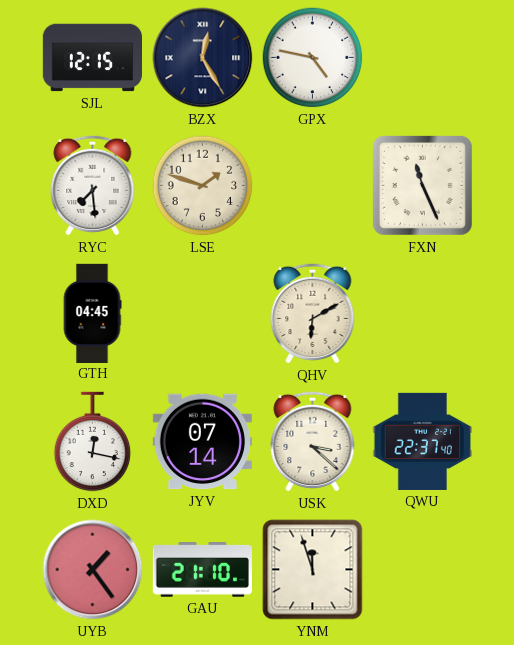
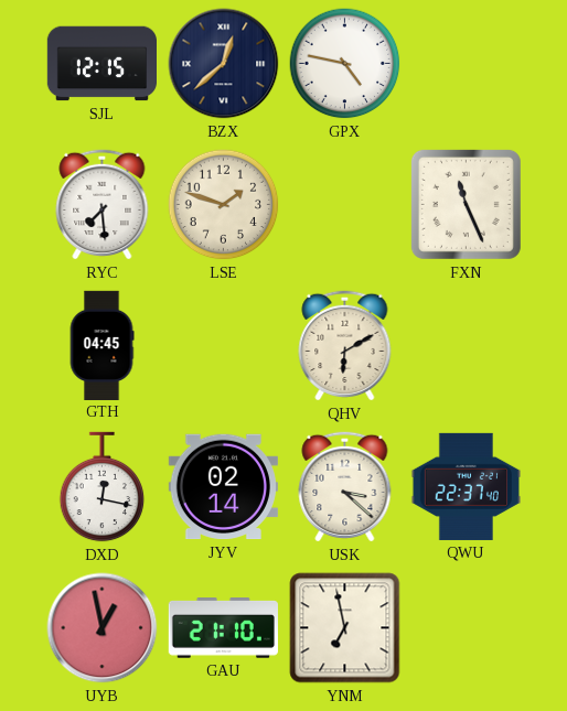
BZX: 12:25 -> 12:38
JYV: 07:14 -> 02:14
UYB: 1:24 -> 12:58
YNM: 11:57 -> 6:58
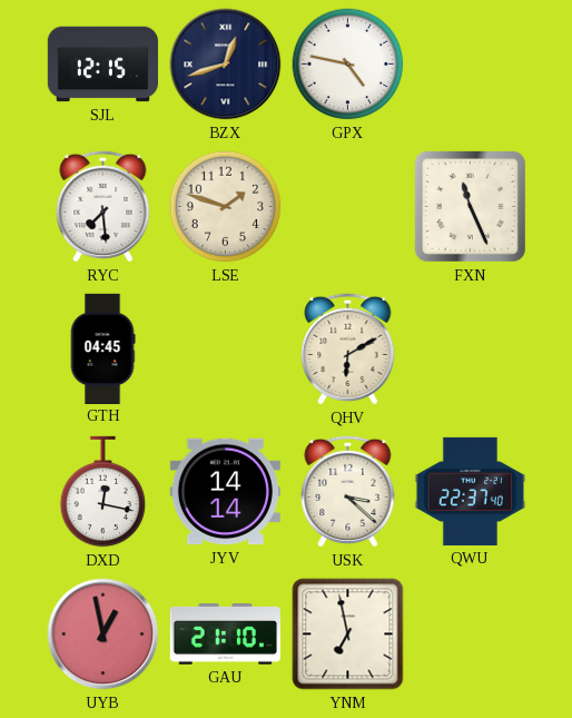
BZX: 12:38 -> 12:42
JYV: 02:14 -> 14:14
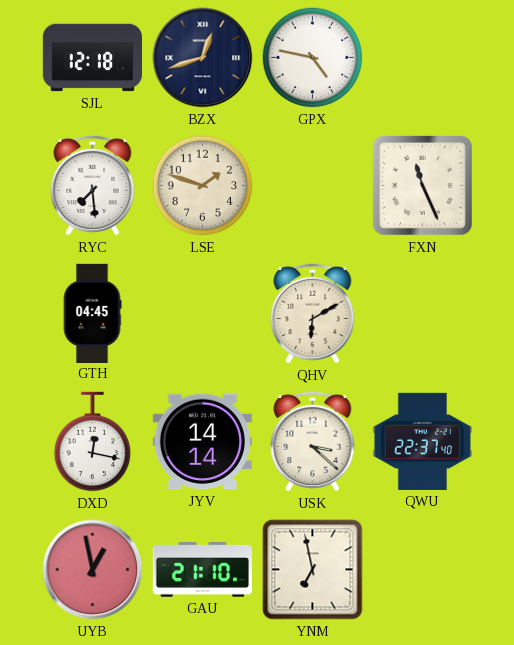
SJL: 12:15 -> 12:18
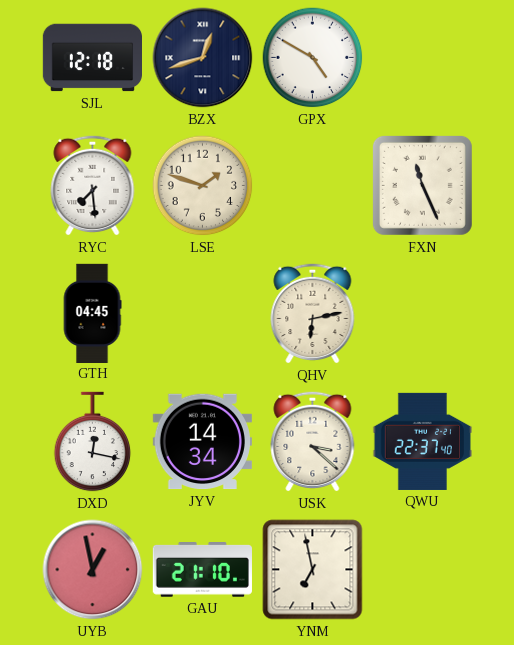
GPX: 4:47 -> 4:50
QHV: 6:10 -> 6:13
JYV: 14:14 -> 14:34
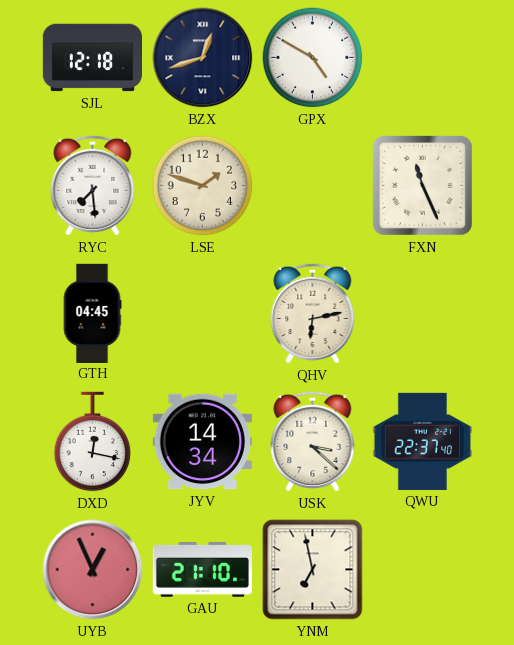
UYB: 12:58 -> 12:56
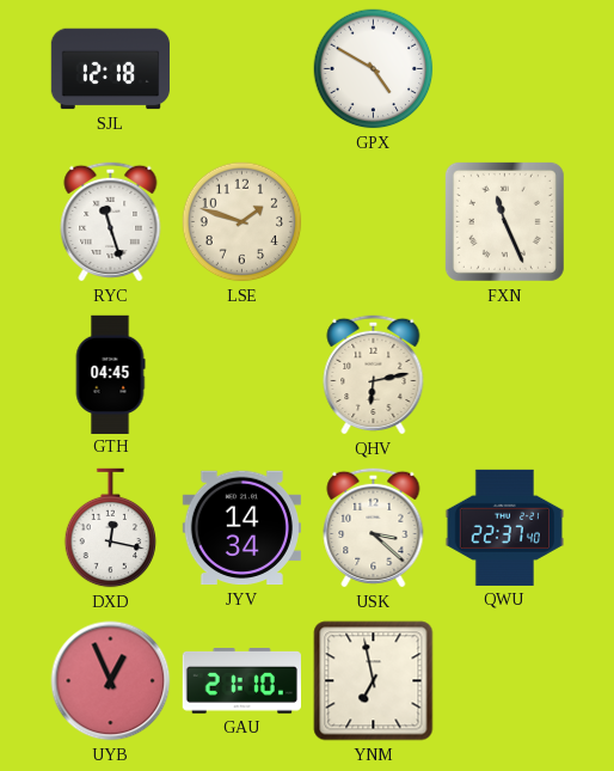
BZX: 12:42 -> none
RYC: 7:29 -> 11:27
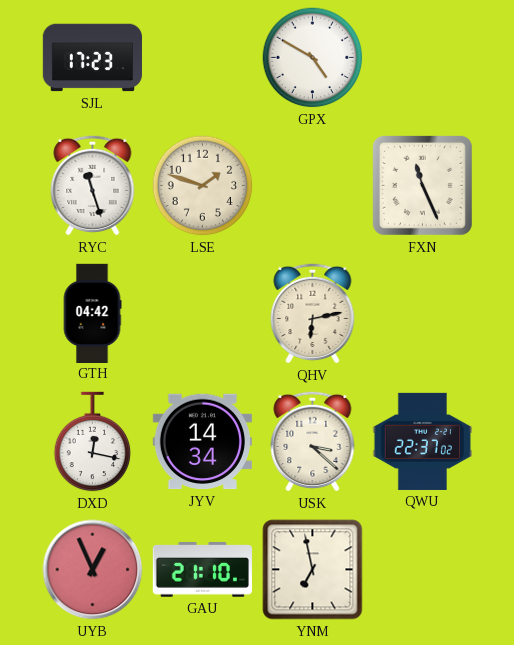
SJL: 12:18 -> 17:23
GTH: 04:45 -> 04:42
QWU: 22:37:40 -> 22:37:02
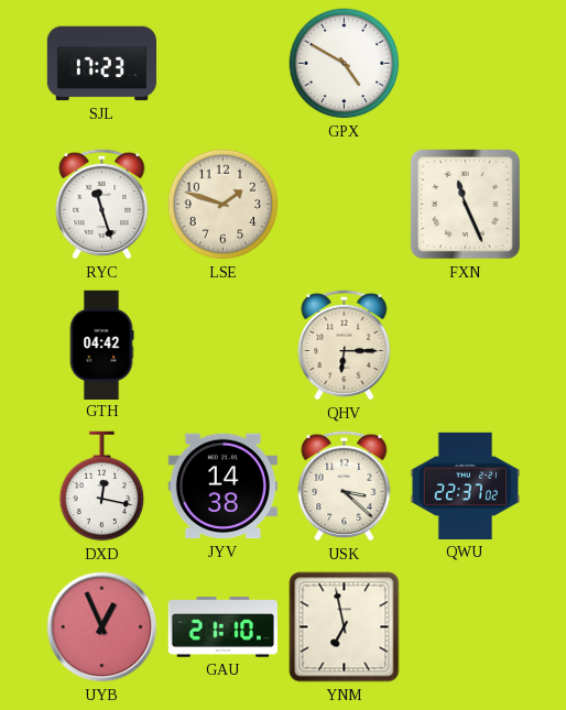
QHV: 6:13 -> 6:15
JYV: 14:34 -> 14:38
